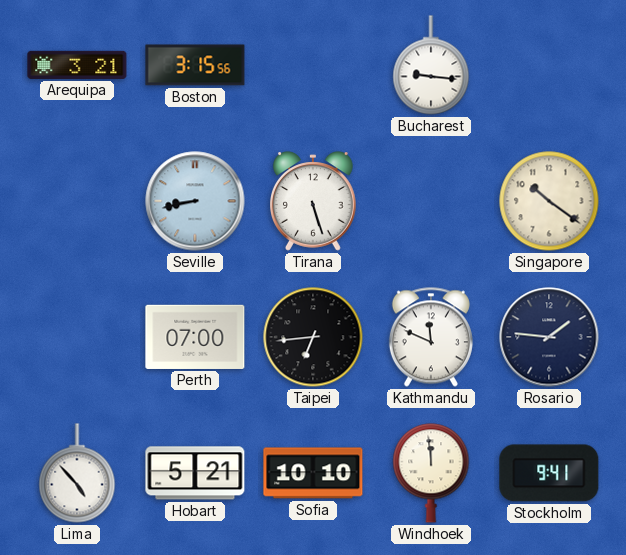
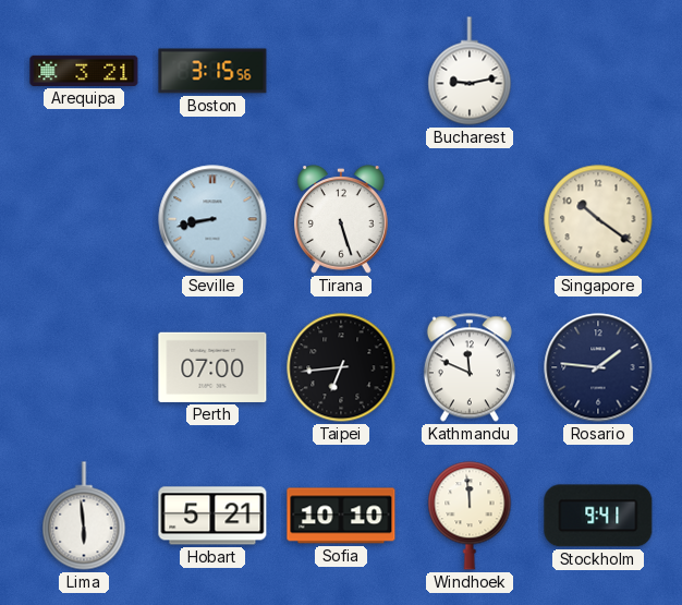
Bucharest: 9:16 -> 9:13
Lima: 4:53 -> 5:59
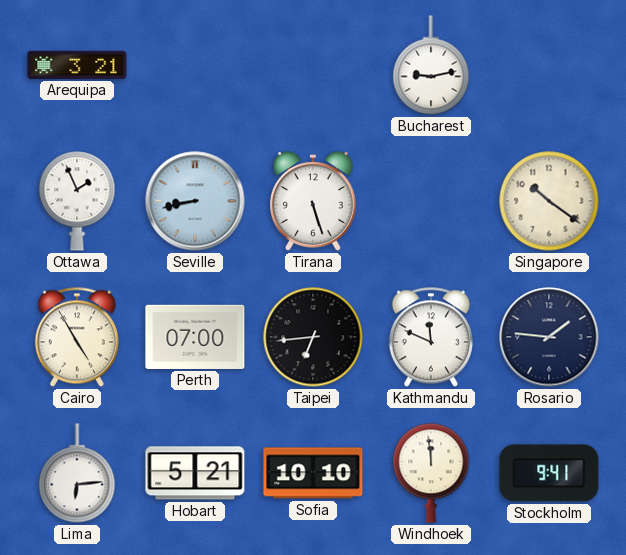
Boston: 3:15 -> none
Ottawa: none -> 1:56
Cairo: none -> 4:55
Lima: 5:59 -> 6:14
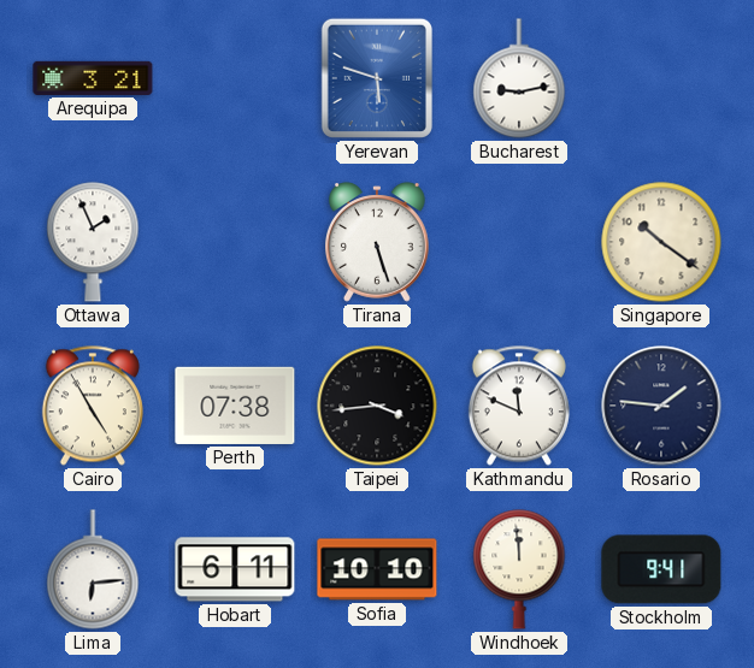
Yerevan: none -> 5:48
Seville: 8:43 -> none
Perth: 07:00 -> 07:38
Taipei: 6:44 -> 3:44
Hobart: 5:21 -> 6:11
